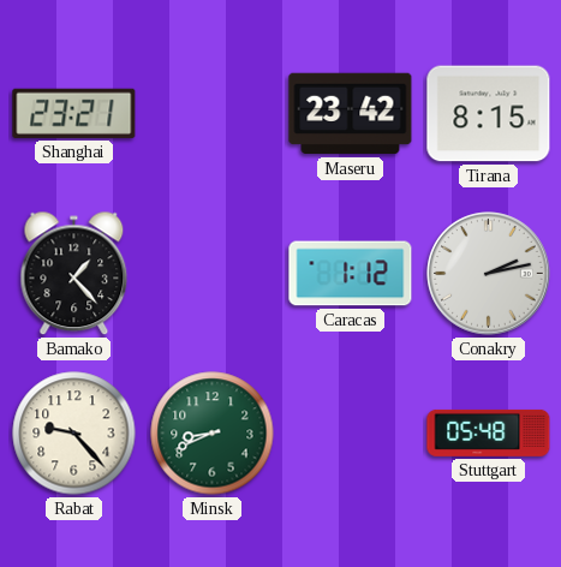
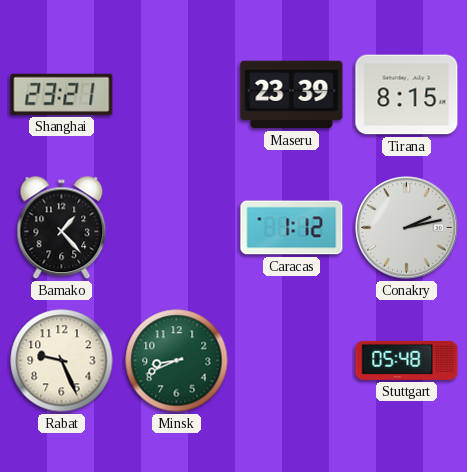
Maseru: 23:42 -> 23:39
Rabat: 9:23 -> 9:26
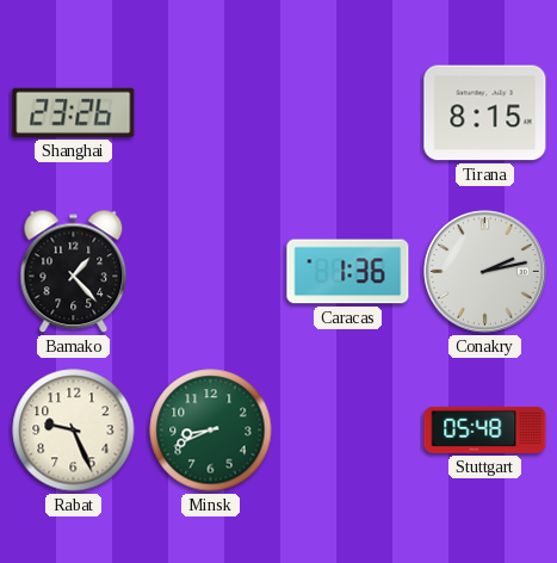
Shanghai: 23:21 -> 23:26
Maseru: 23:39 -> none
Caracas: 1:12 -> 1:36
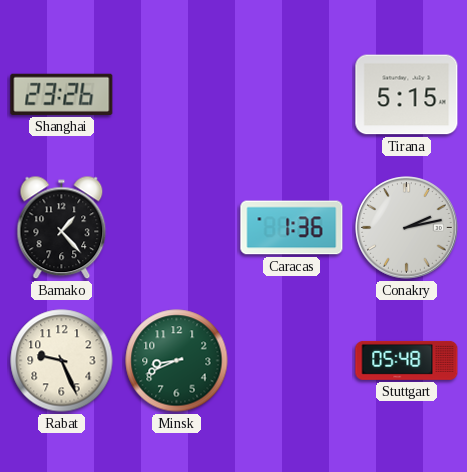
Tirana: 8:15 -> 5:15
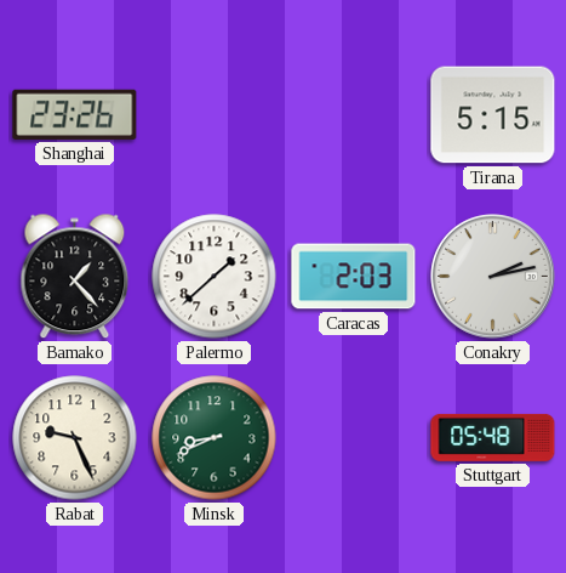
Palermo: none -> 1:38
Caracas: 1:36 -> 2:03
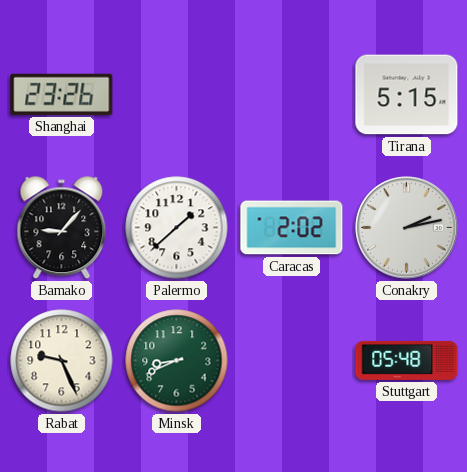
Bamako: 1:23 -> 9:07
Caracas: 2:03 -> 2:02
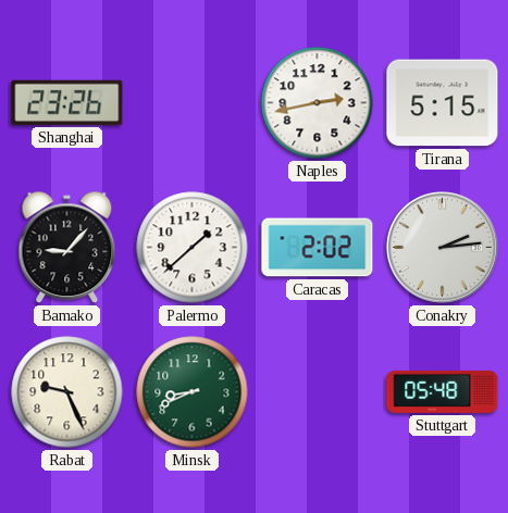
Naples: none -> 2:43
Conakry: 2:13 -> 2:14
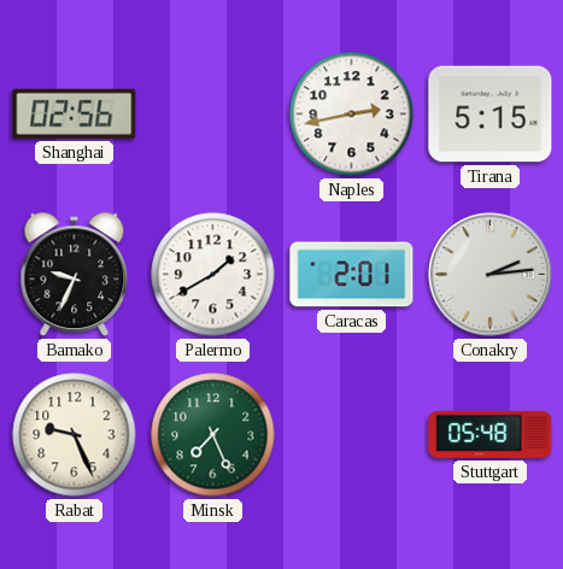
Shanghai: 23:26 -> 02:56
Bamako: 9:07 -> 9:34
Palermo: 1:38 -> 1:40
Caracas: 2:02 -> 2:01
Minsk: 8:41 -> 7:26
